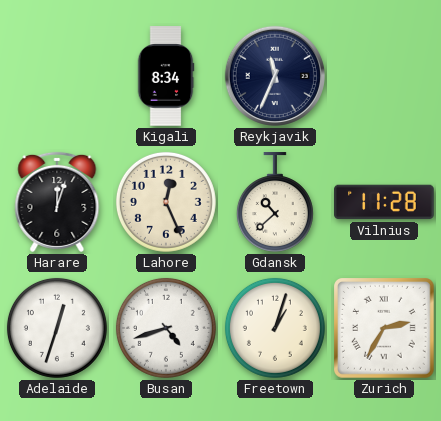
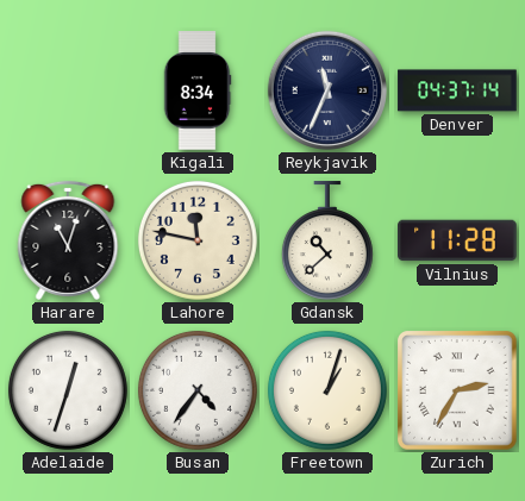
Denver: none -> 04:37
Harare: 12:03 -> 11:03
Lahore: 12:26 -> 11:47
Busan: 4:42 -> 4:36
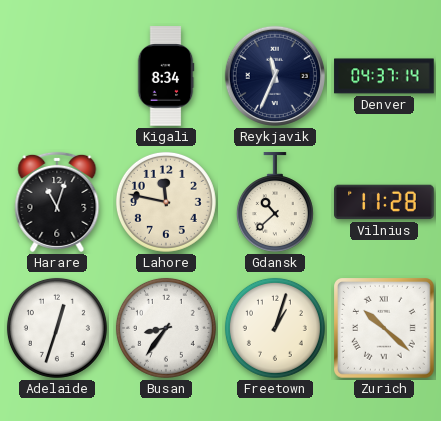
Busan: 4:36 -> 8:36
Zurich: 2:35 -> 10:22
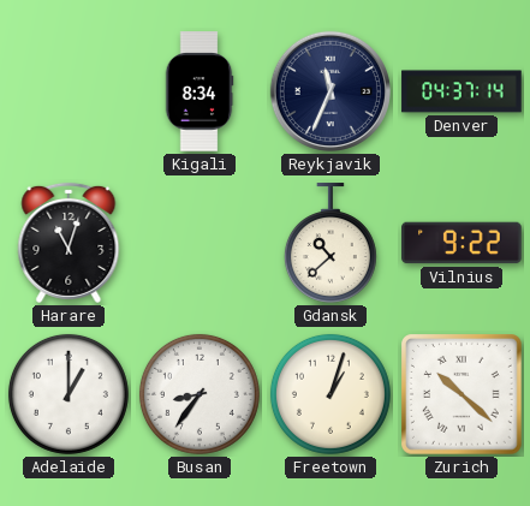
Lahore: 11:47 -> none
Vilnius: 11:28 -> 9:22
Adelaide: 12:33 -> 1:00
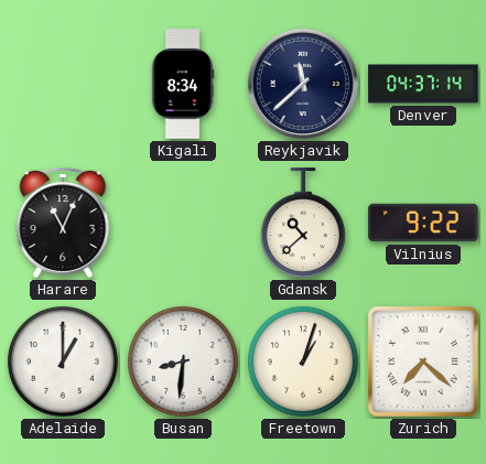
Reykjavik: 11:34 -> 11:38
Harare: 11:03 -> 11:04
Busan: 8:36 -> 8:31
Zurich: 10:22 -> 7:22
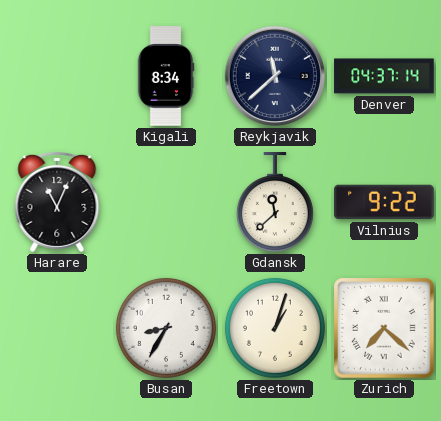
Gdansk: 10:38 -> 11:38
Adelaide: 1:00 -> none
Busan: 8:31 -> 8:35
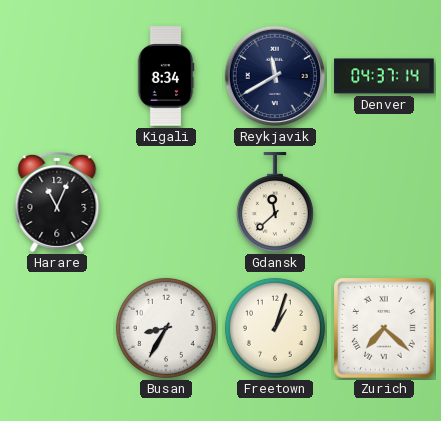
Reykjavik: 11:38 -> 11:40
Vilnius: 9:22 -> none
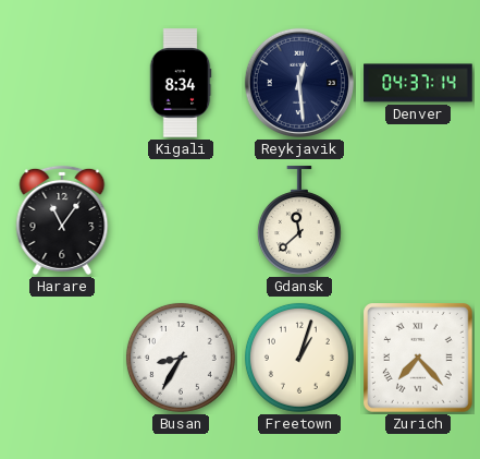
Reykjavik: 11:40 -> 12:29
Harare: 11:04 -> 11:06
Zurich: 7:22 -> 7:23
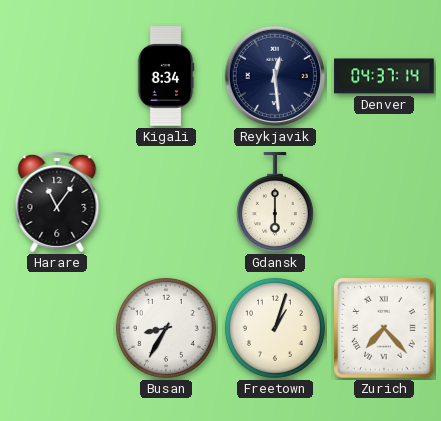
Gdansk: 11:38 -> 6:00
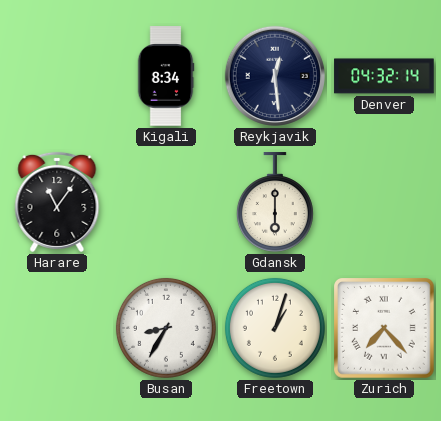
Denver: 04:37 -> 04:32
